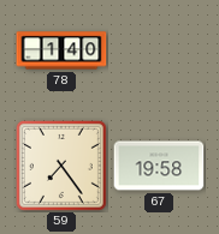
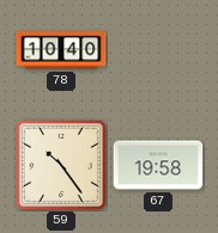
78: 1:40 -> 10:40
59: 7:24 -> 10:24
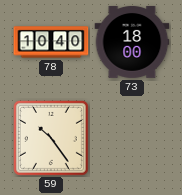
73: none -> 18:00
67: 19:58 -> none
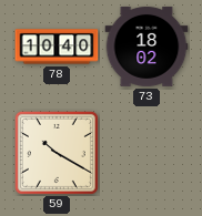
73: 18:00 -> 18:02
59: 10:24 -> 10:20
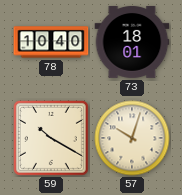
73: 18:02 -> 18:01
57: none -> 10:03
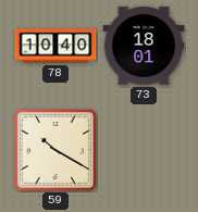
57: 10:03 -> none
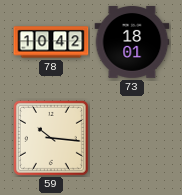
78: 10:40 -> 10:42
59: 10:20 -> 10:16
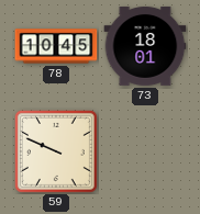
78: 10:42 -> 10:45
59: 10:16 -> 9:49
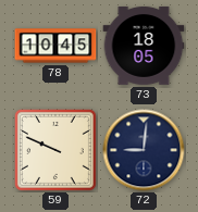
73: 18:01 -> 18:05
72: none -> 9:01
